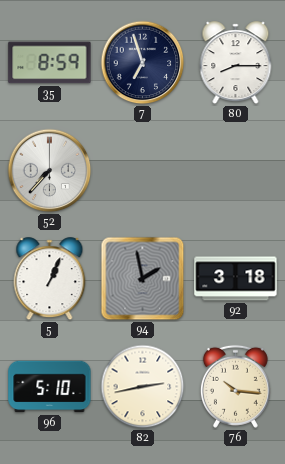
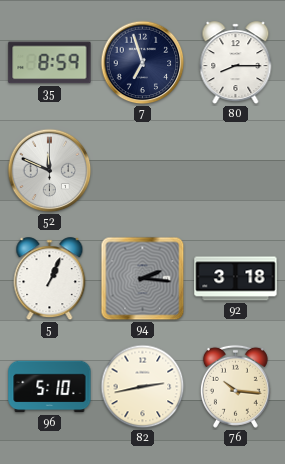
52: 7:37 -> 11:49
94: 1:58 -> 2:16
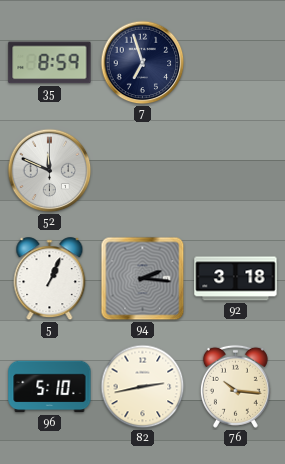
80: 8:15 -> none
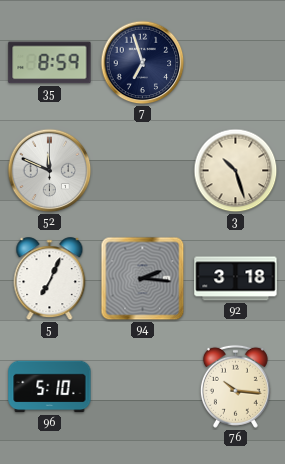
3: none -> 10:27
5: 1:04 -> 7:04
82: 2:43 -> none
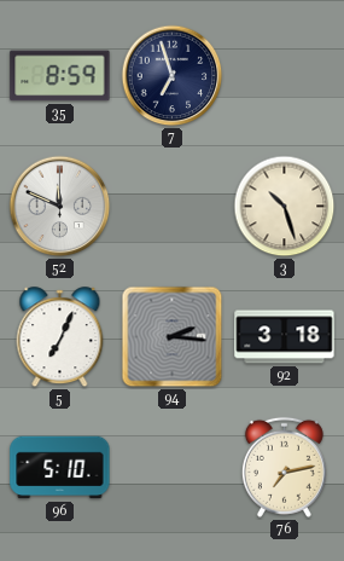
76: 10:16 -> 7:13
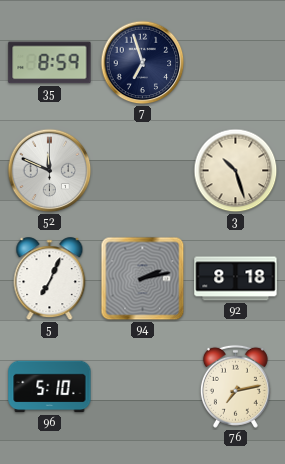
94: 2:16 -> 2:13
92: 3:18 -> 8:18
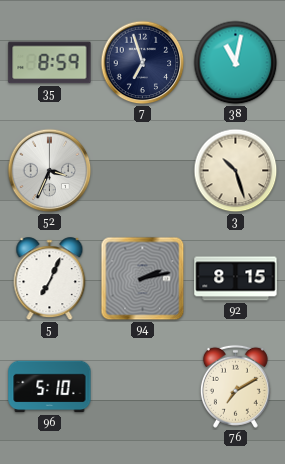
38: none -> 11:02
52: 11:49 -> 3:34
92: 8:18 -> 8:15
76: 7:13 -> 7:10
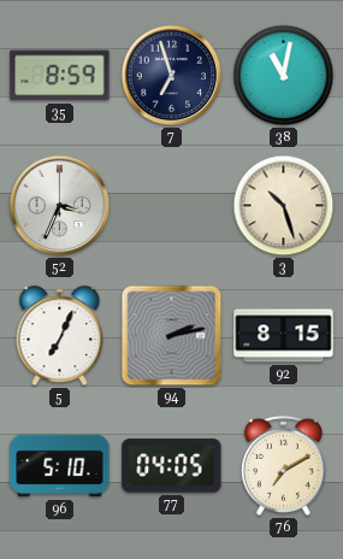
77: none -> 04:05
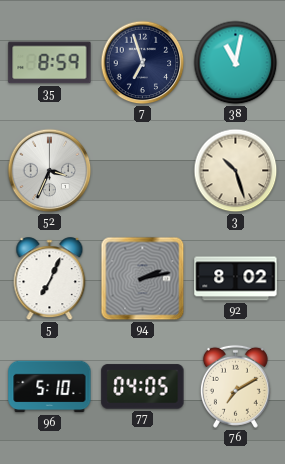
92: 8:15 -> 8:02
